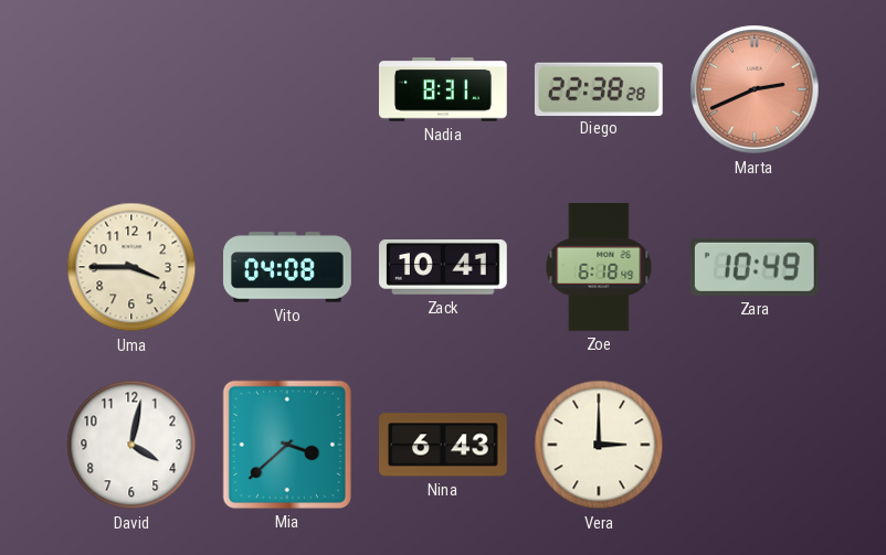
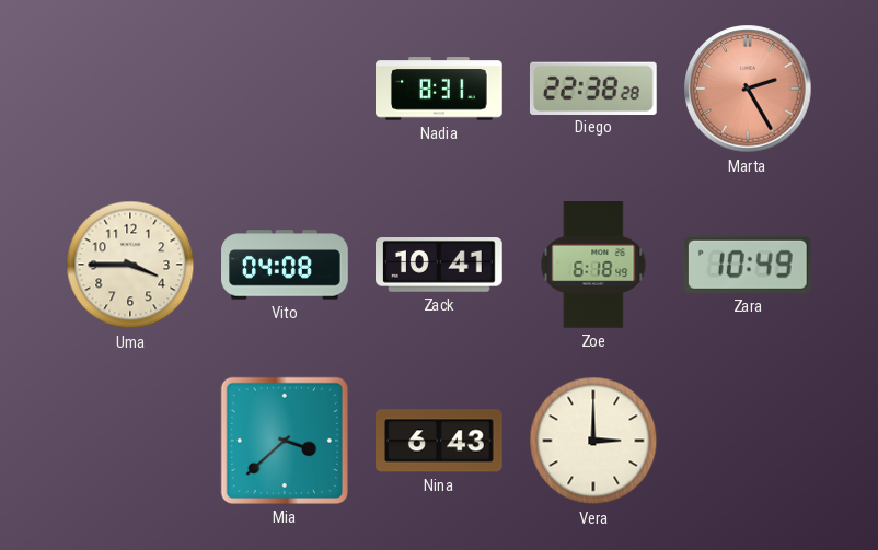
Marta: 2:41 -> 2:25
David: 4:02 -> none
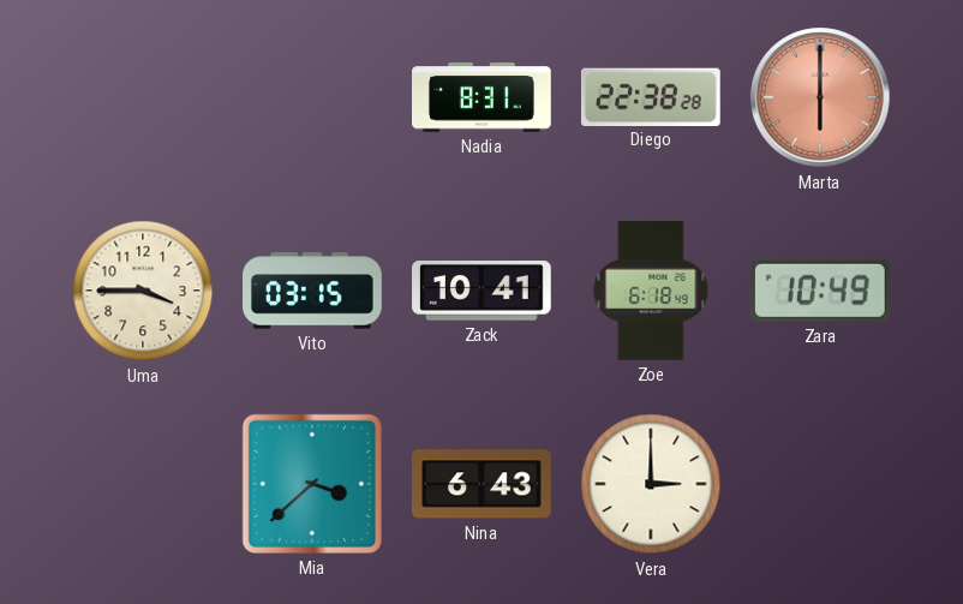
Marta: 2:25 -> 6:00
Vito: 04:08 -> 03:15
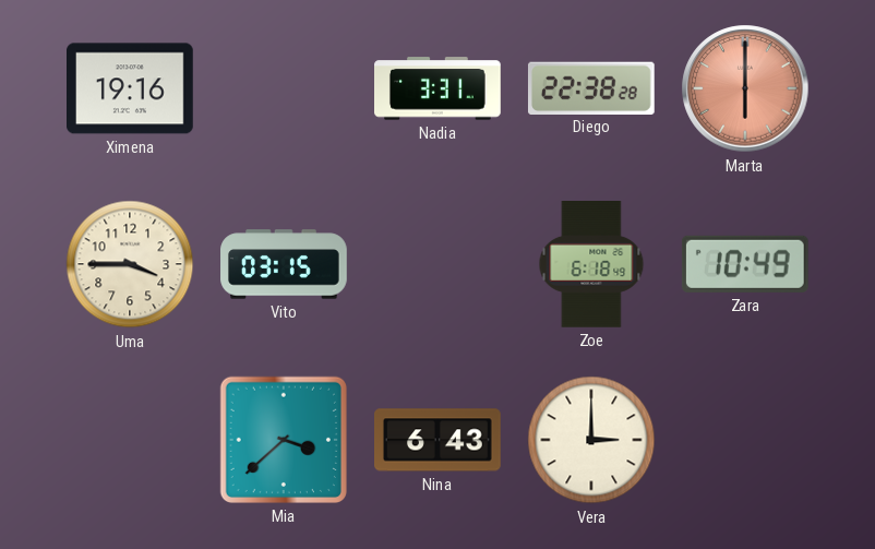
Ximena: none -> 19:16
Nadia: 8:31 -> 3:31
Zack: 10:41 -> none
